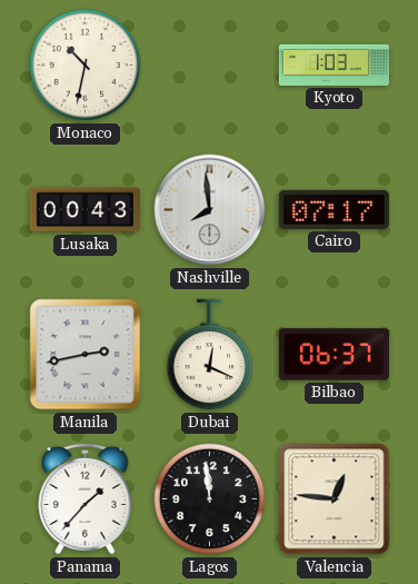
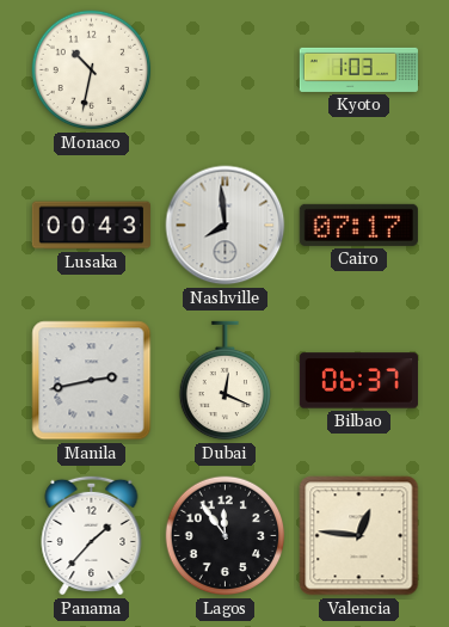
Lagos: 11:59 -> 11:54
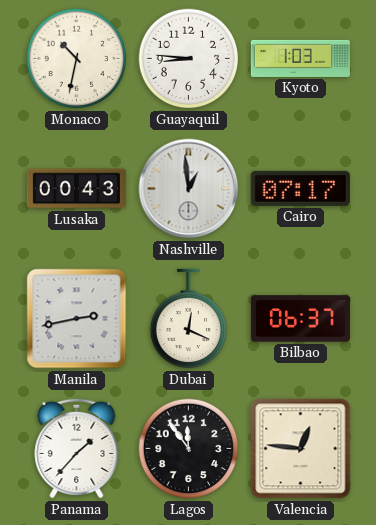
Guayaquil: none -> 8:46
Nashville: 7:59 -> 12:59
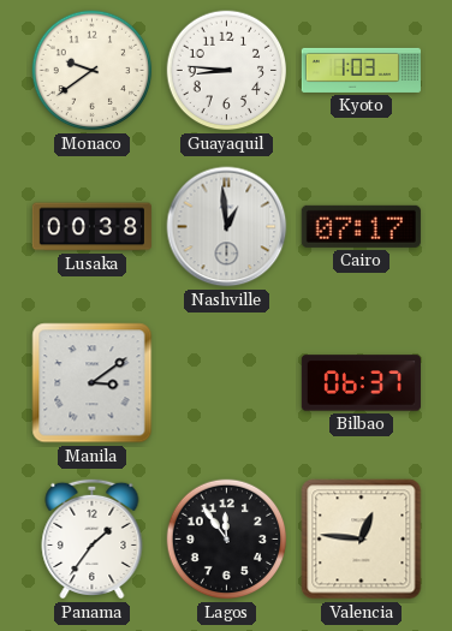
Monaco: 10:32 -> 9:39
Lusaka: 00:43 -> 00:38
Manila: 2:43 -> 3:09
Dubai: 12:19 -> none
Panama: 1:37 -> 1:36
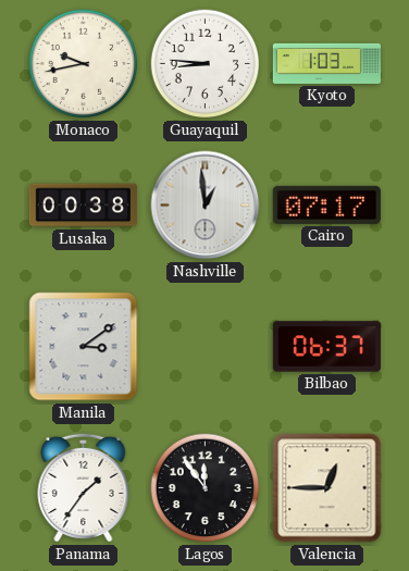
Monaco: 9:39 -> 9:43
Valencia: 12:46 -> 12:45
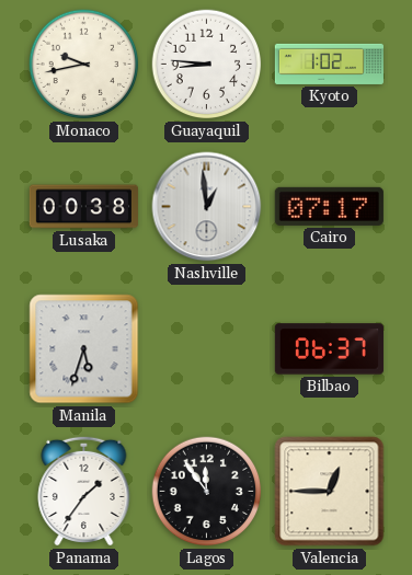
Kyoto: 1:03 -> 1:02
Manila: 3:09 -> 5:33
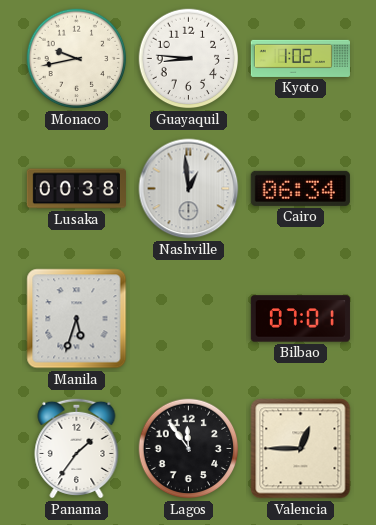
Cairo: 07:17 -> 06:34
Bilbao: 06:37 -> 07:01
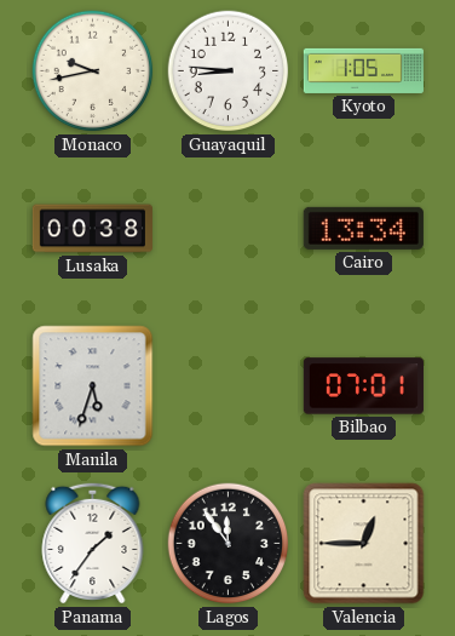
Kyoto: 1:02 -> 1:05
Nashville: 12:59 -> none
Cairo: 06:34 -> 13:34
